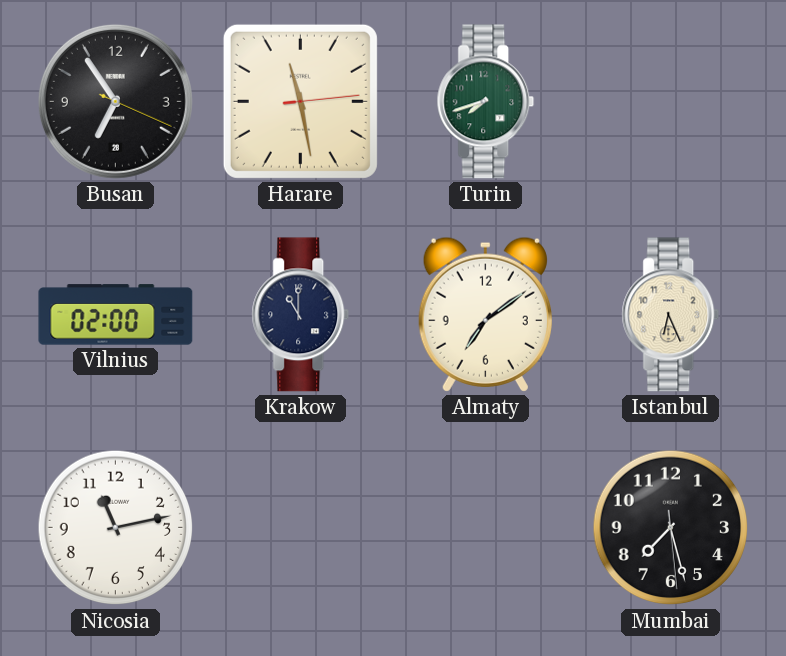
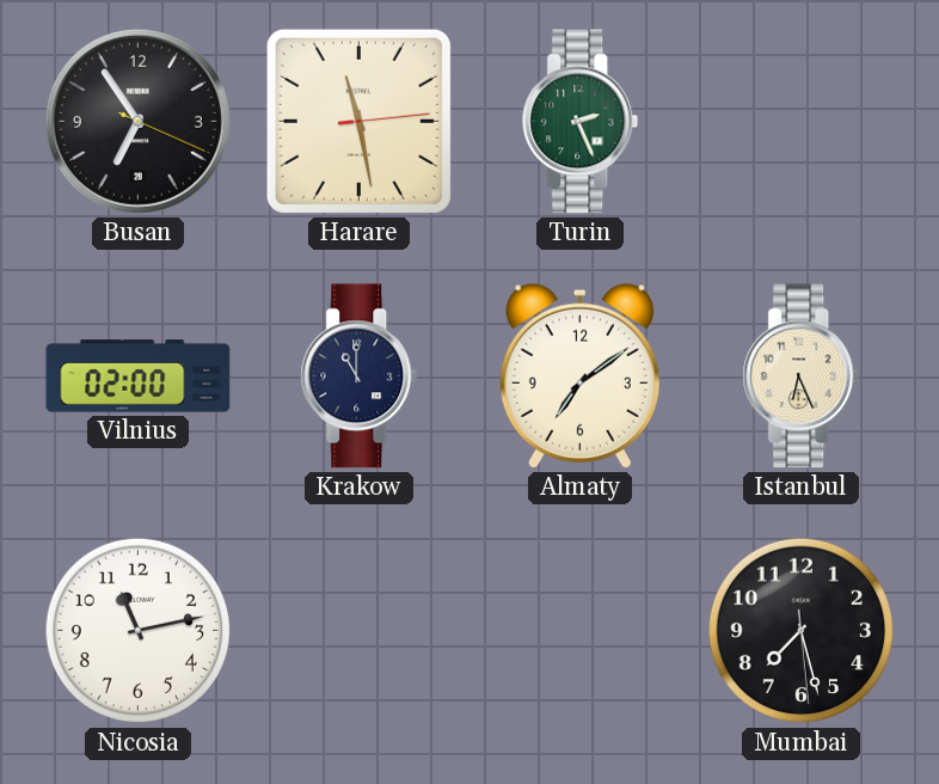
Turin: 7:42 -> 2:26
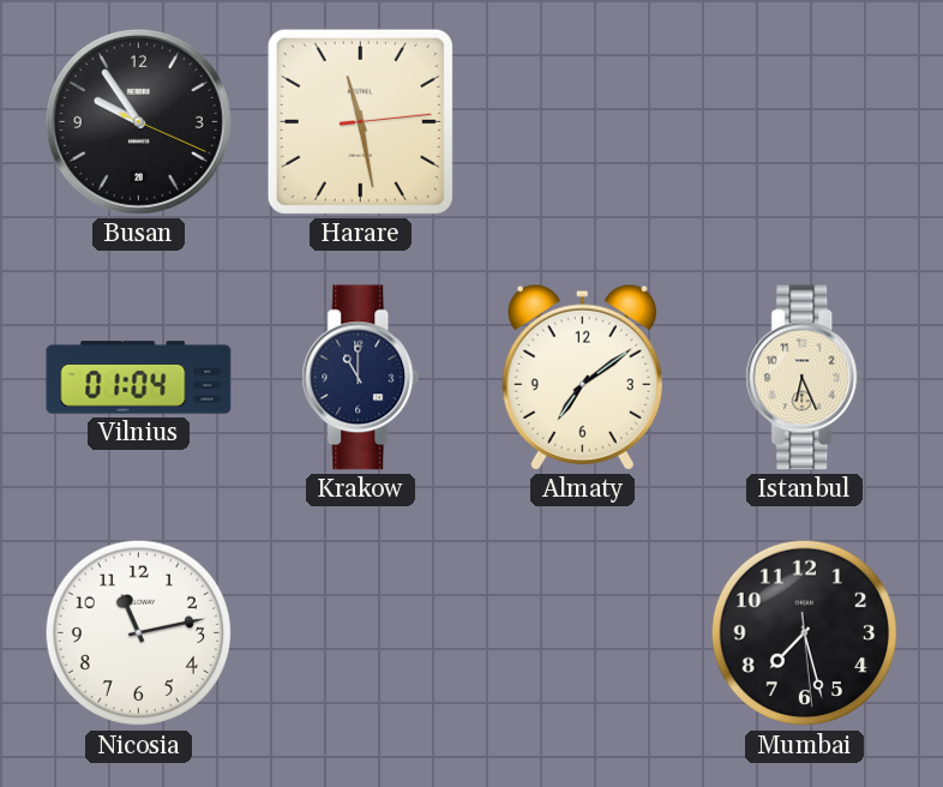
Busan: 6:54 -> 9:54
Turin: 2:26 -> none
Vilnius: 02:00 -> 01:04
